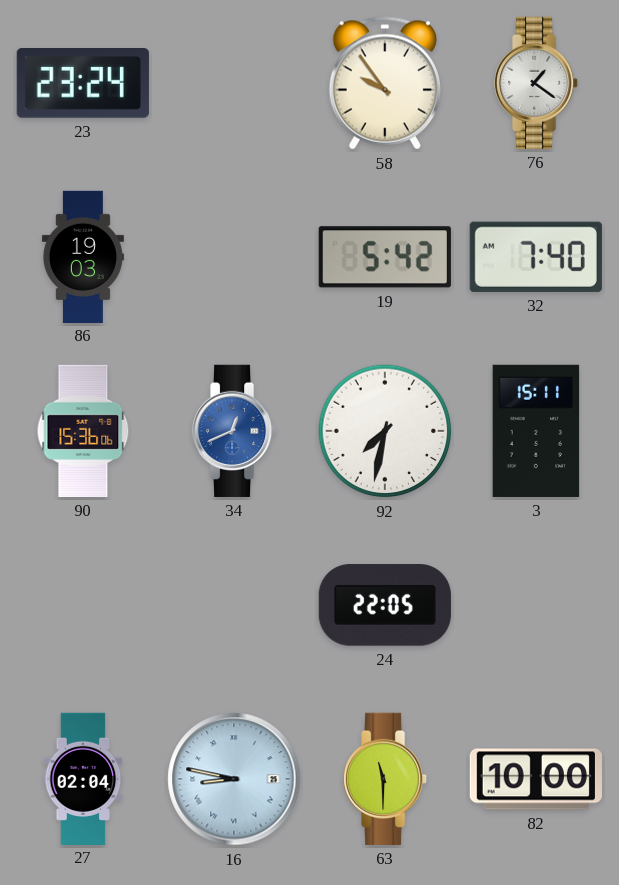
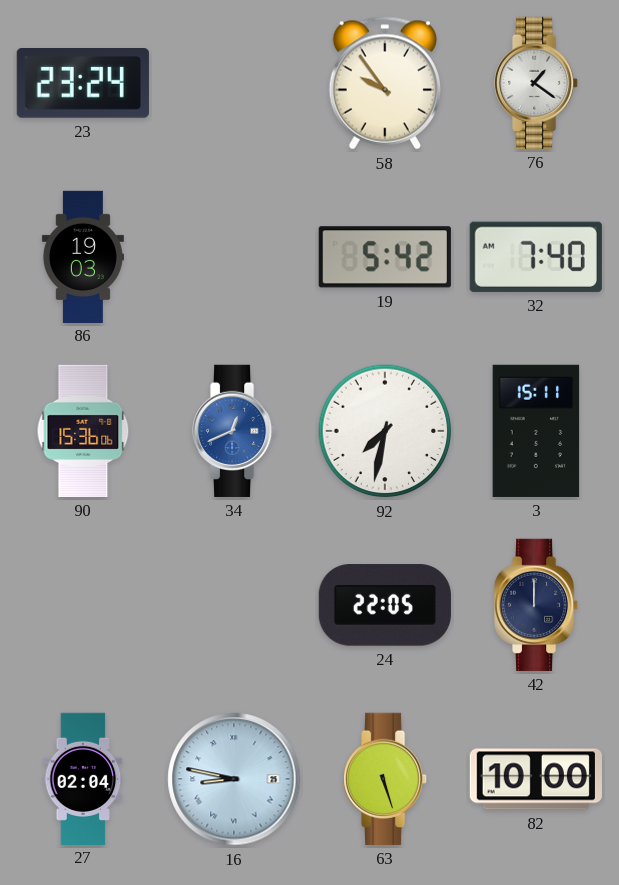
42: none -> 12:00
63: 11:30 -> 5:27
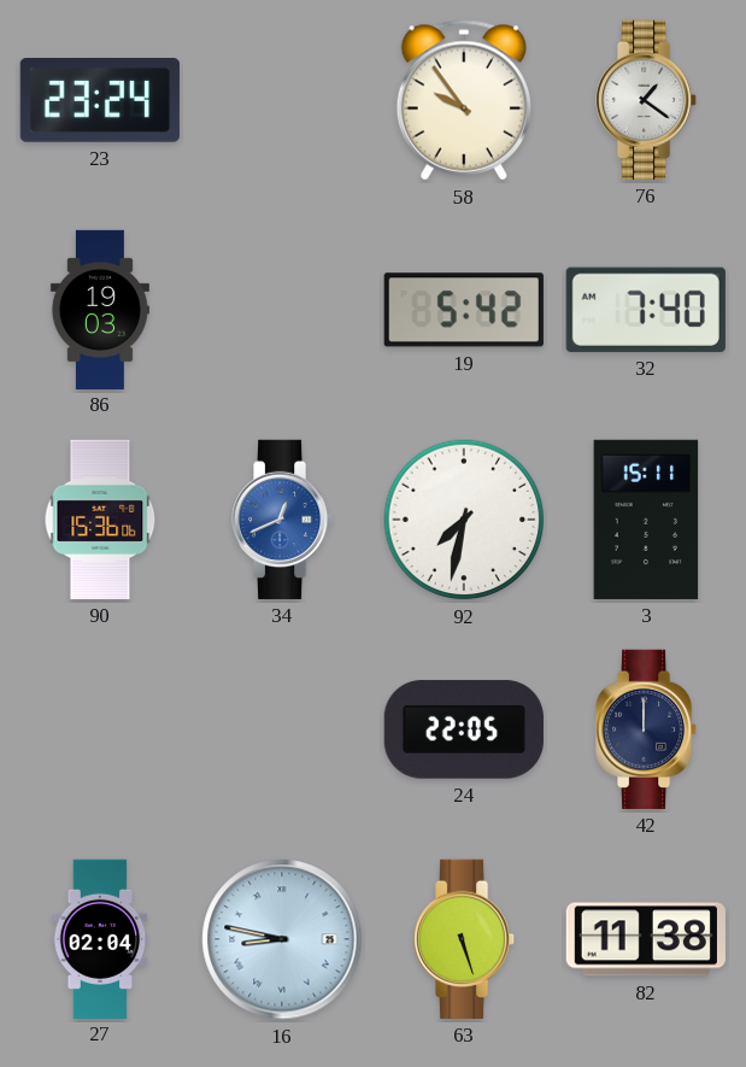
82: 10:00 -> 11:38
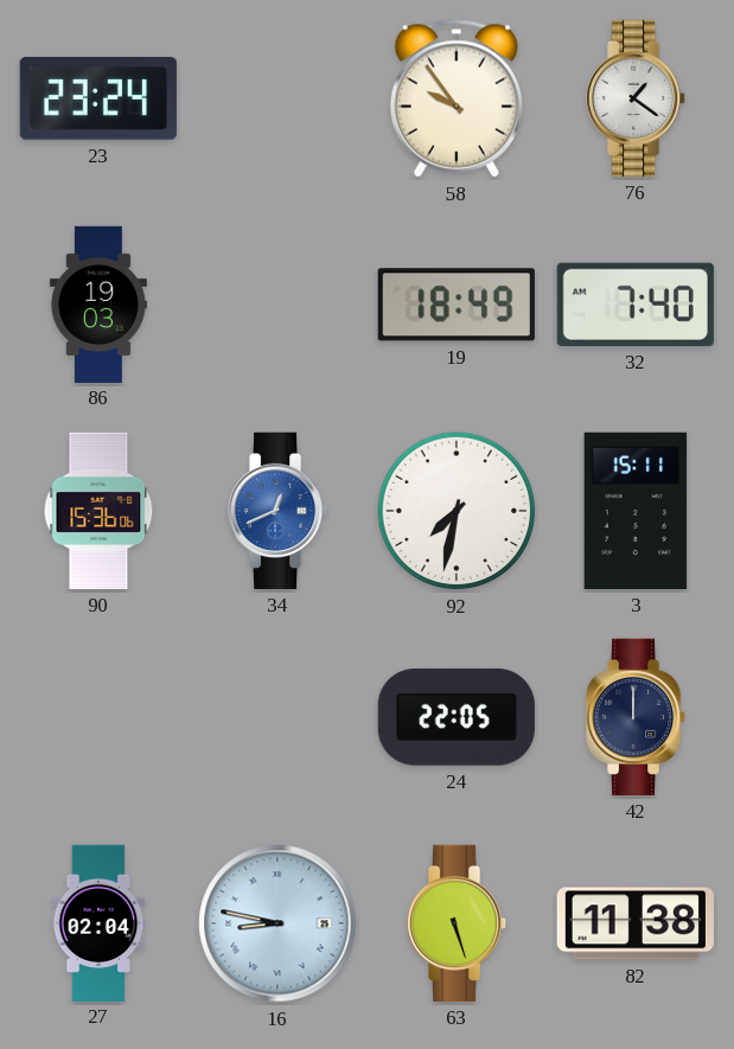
19: 5:42 -> 18:49
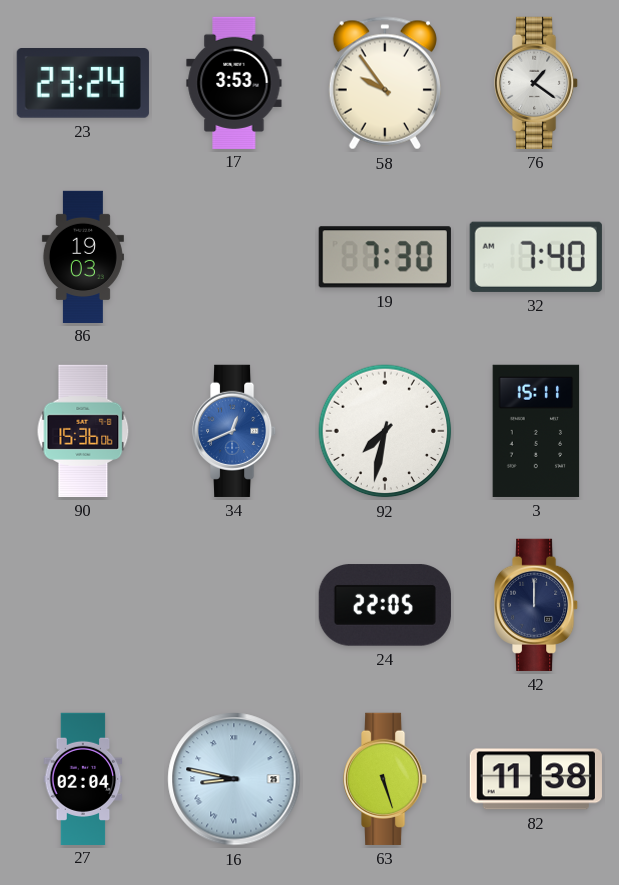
17: none -> 3:53
19: 18:49 -> 7:30
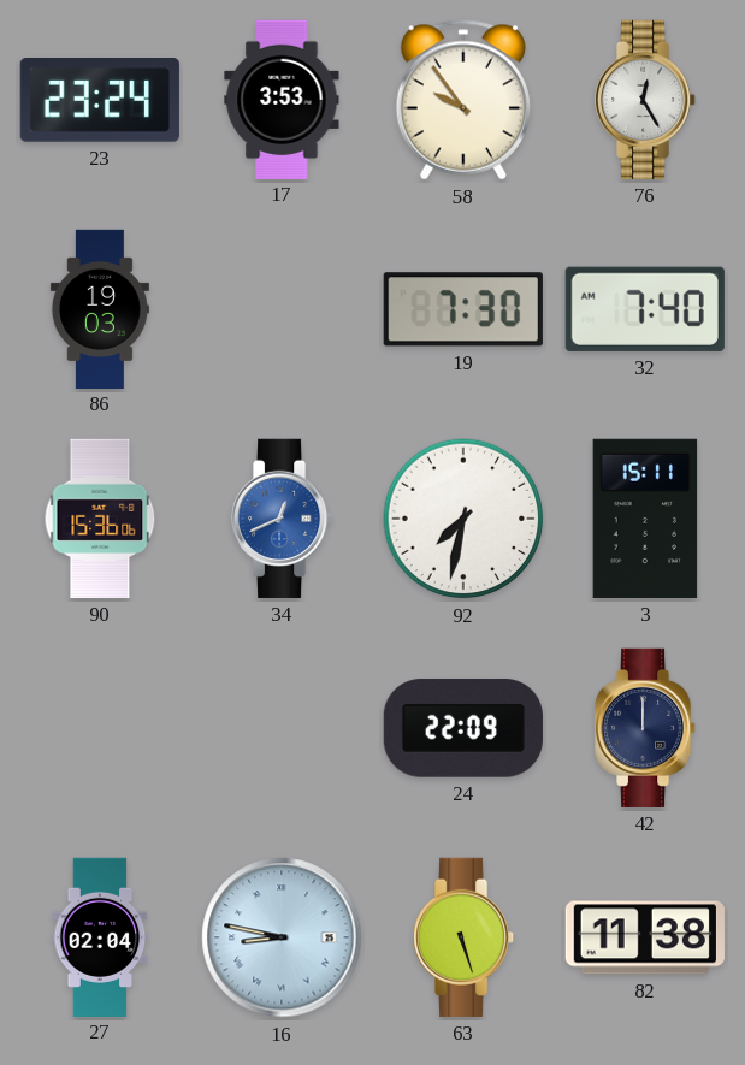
76: 1:21 -> 12:25
24: 22:05 -> 22:09
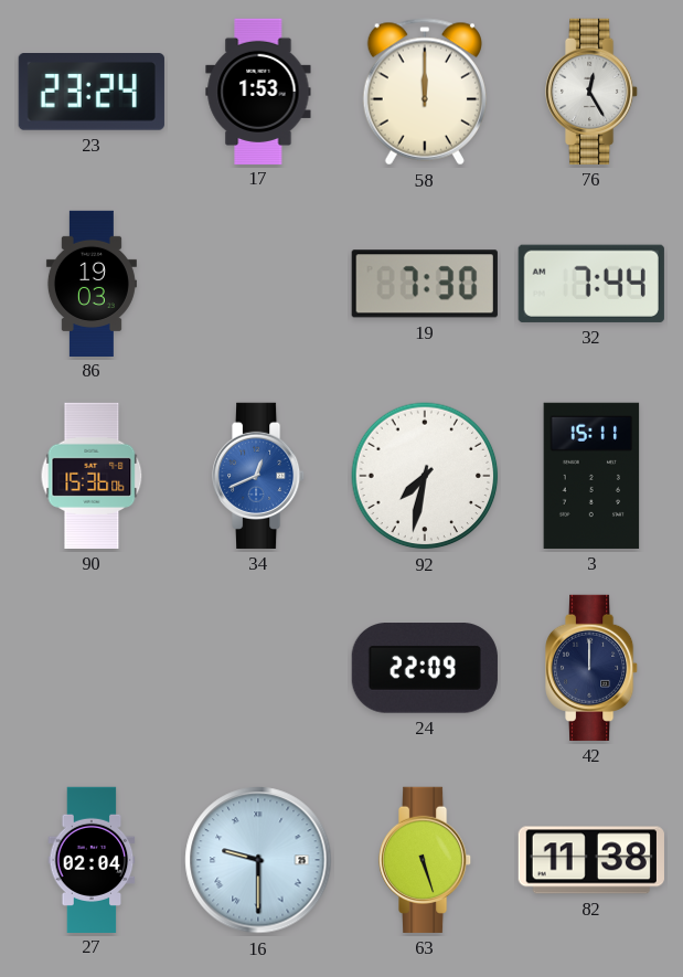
17: 3:53 -> 1:53
58: 9:54 -> 12:00
32: 7:40 -> 7:44
16: 8:47 -> 9:30
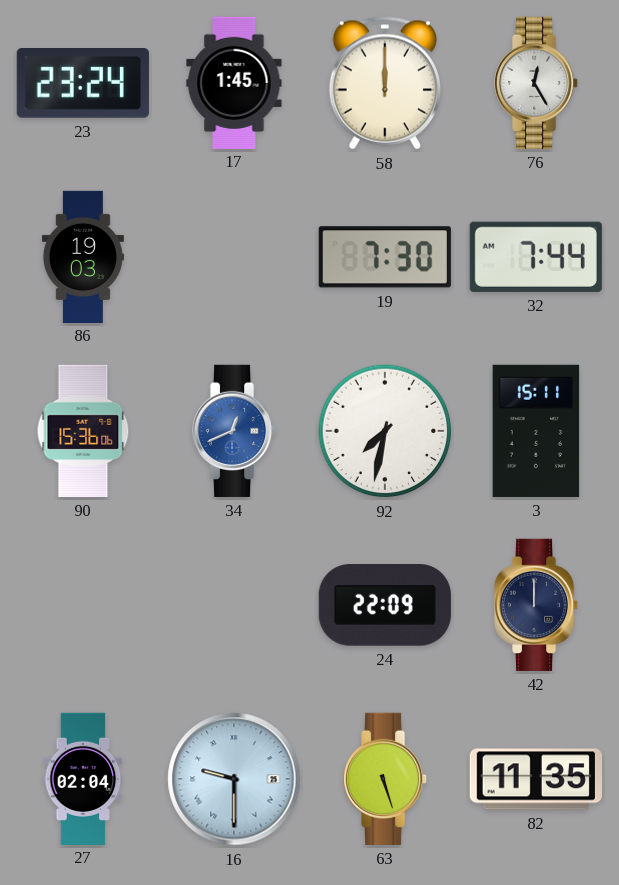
17: 1:53 -> 1:45
82: 11:38 -> 11:35
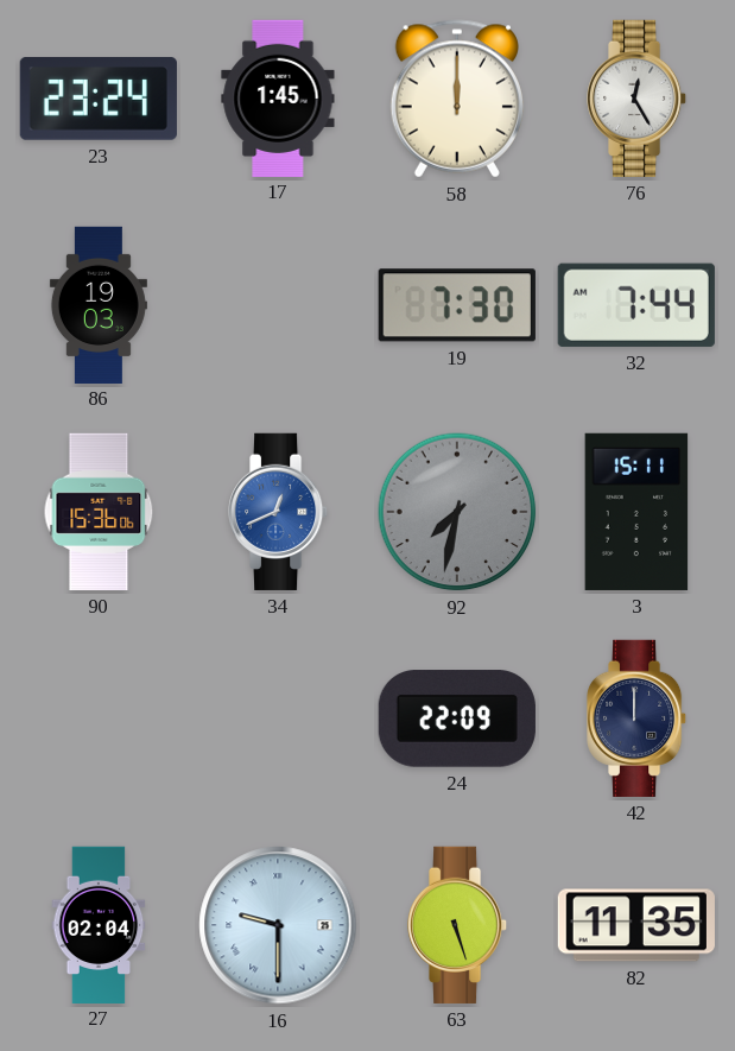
92 dial: white -> grey
